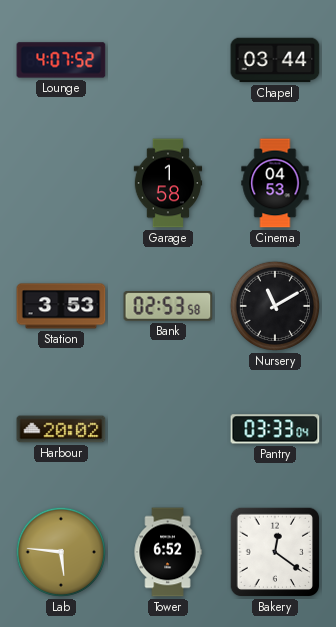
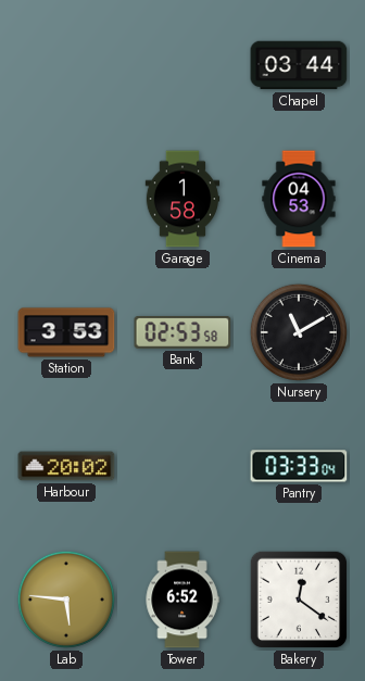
Lounge: 4:07 -> none
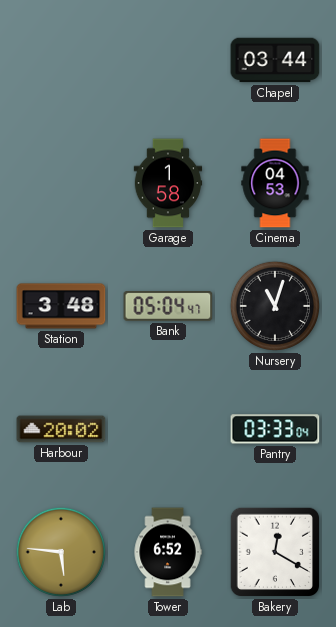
Station: 3:53 -> 3:48
Bank: 02:53 -> 05:04
Nursery: 11:10 -> 11:03
Bakery: 12:21 -> 12:20
